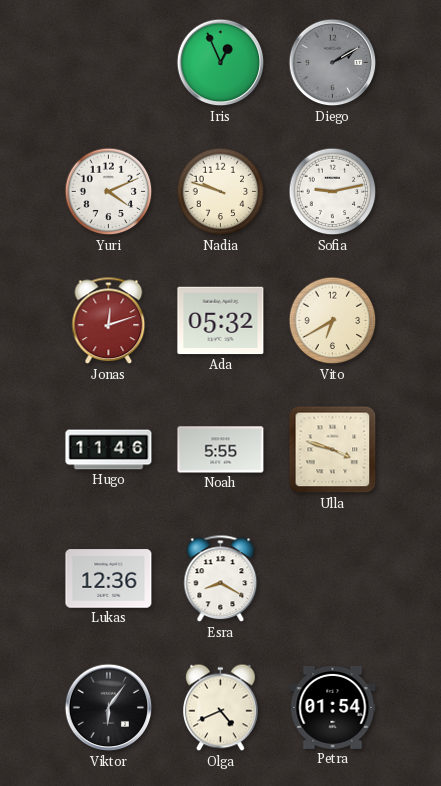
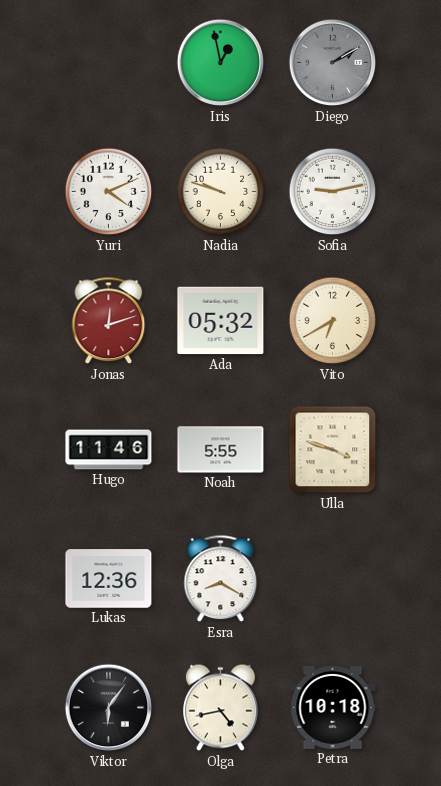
Iris: 12:56 -> 12:58
Olga: 4:41 -> 4:43
Petra: 01:54 -> 10:18
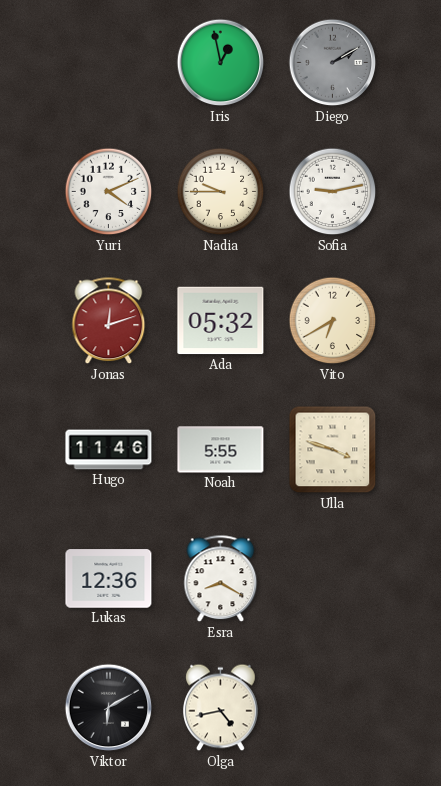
Nadia: 9:48 -> 9:45
Viktor: 6:06 -> 6:10
Petra: 10:18 -> none
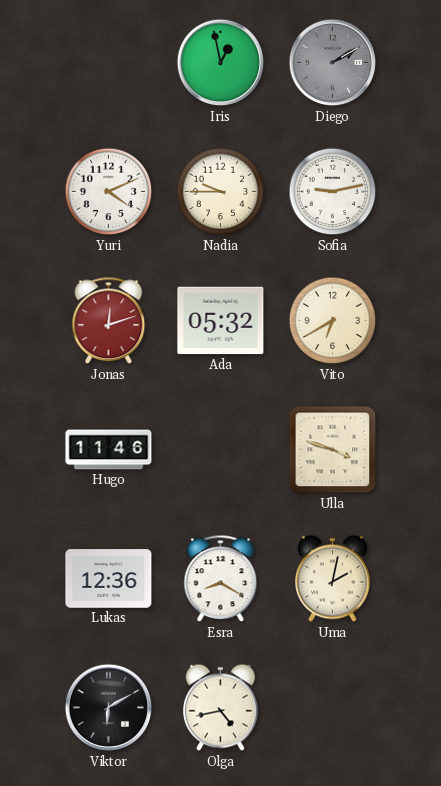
Noah: 5:55 -> none
Uma: none -> 2:02
